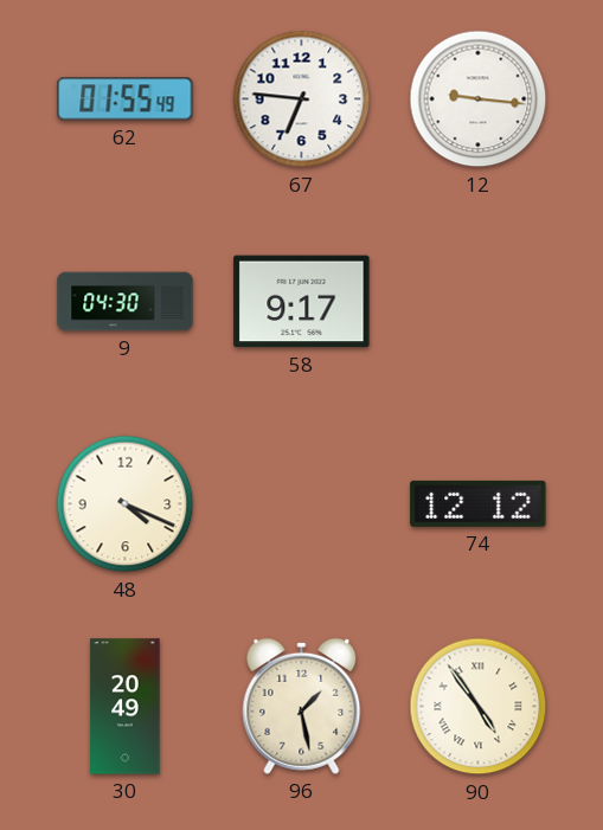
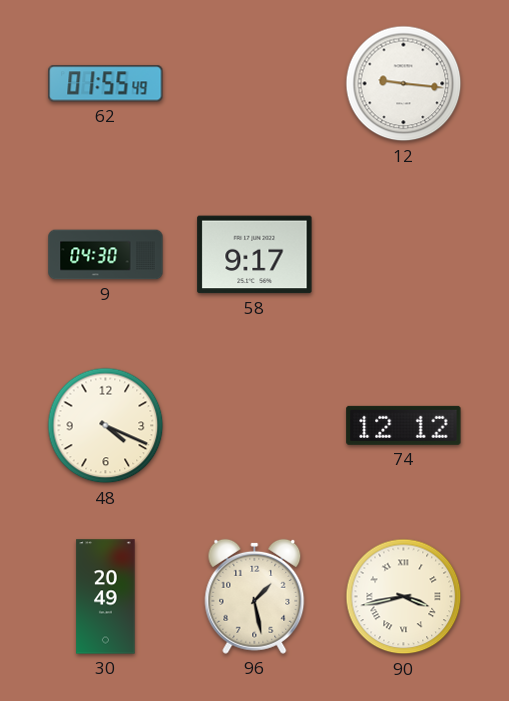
67: 6:46 -> none
90: 4:54 -> 3:43
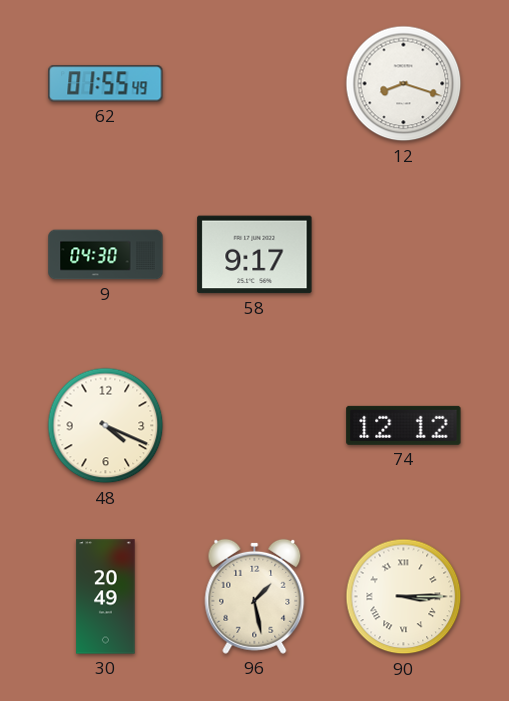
12: 9:16 -> 8:18
90: 3:43 -> 3:15
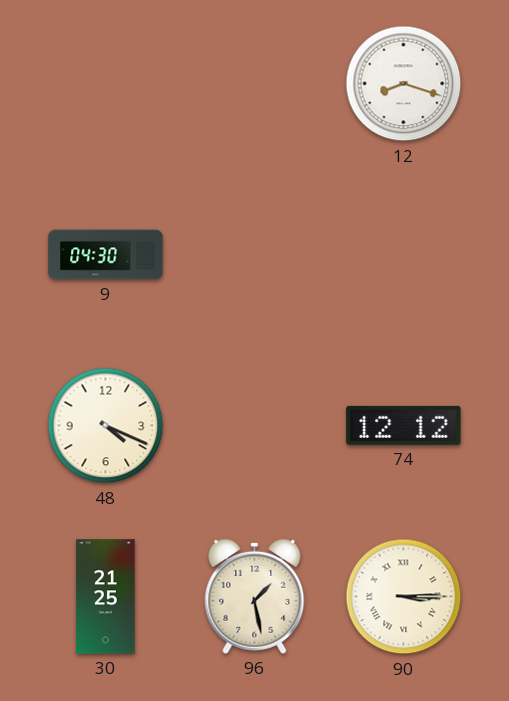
62: 01:55 -> none
58: 9:17 -> none
30: 20:49 -> 21:25
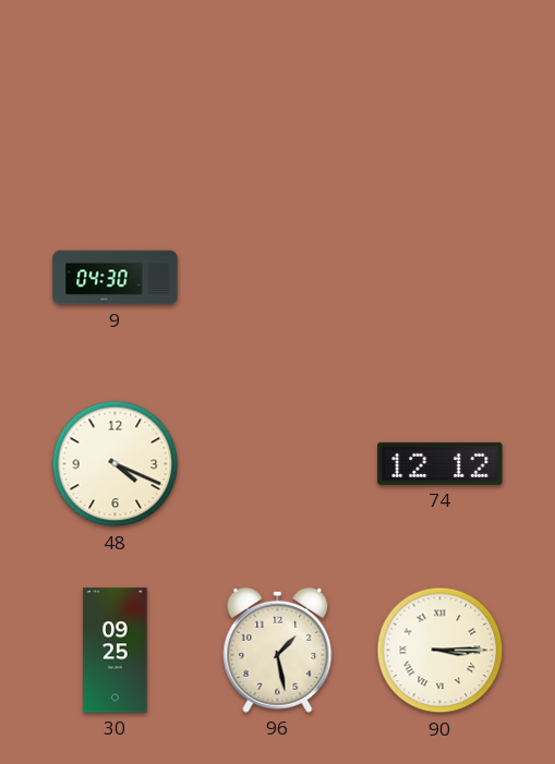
12: 8:18 -> none
30: 21:25 -> 09:25
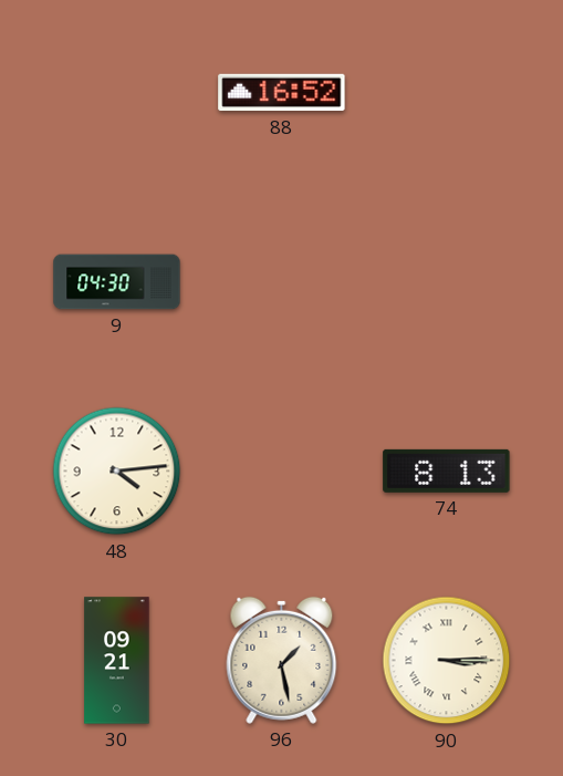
88: none -> 16:52
48: 4:19 -> 4:14
74: 12:12 -> 8:13
30: 09:25 -> 09:21
